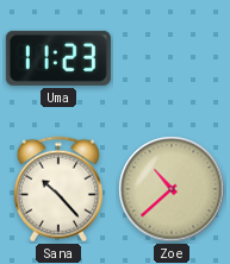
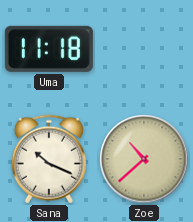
Uma: 11:23 -> 11:18
Sana: 10:23 -> 10:19
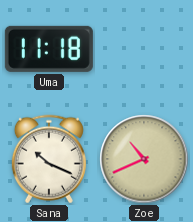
Zoe: 10:38 -> 10:41
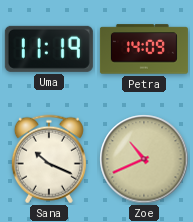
Uma: 11:18 -> 11:19
Petra: none -> 14:09
